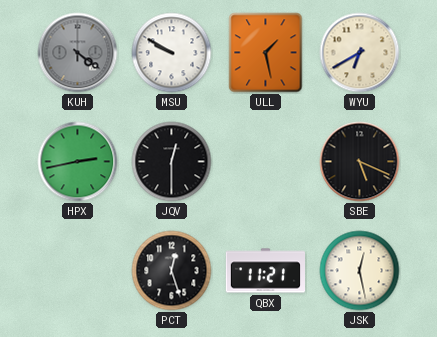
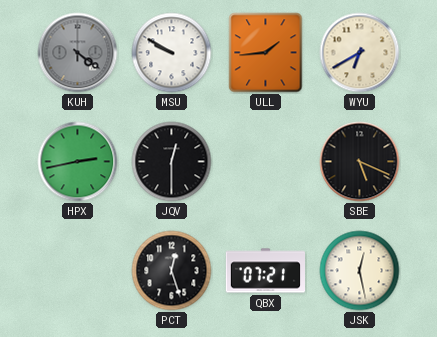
ULL: 1:28 -> 1:44
QBX: 11:21 -> 07:21
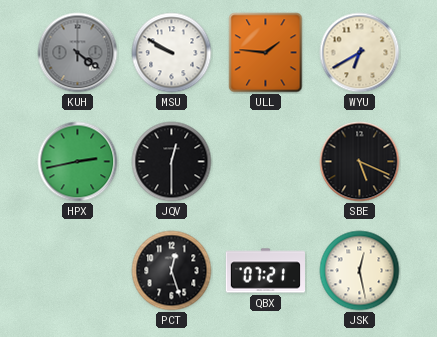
ULL: 1:44 -> 1:46
